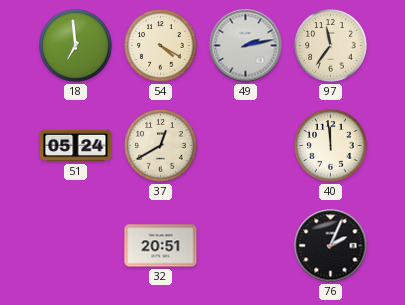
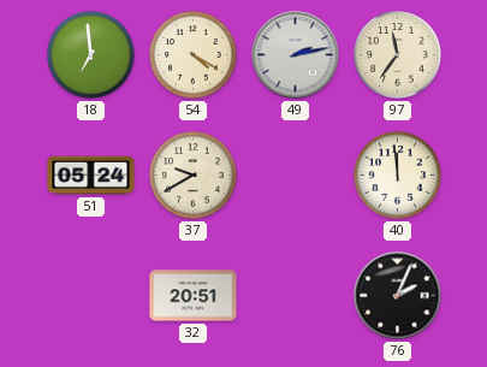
37: 12:40 -> 9:40
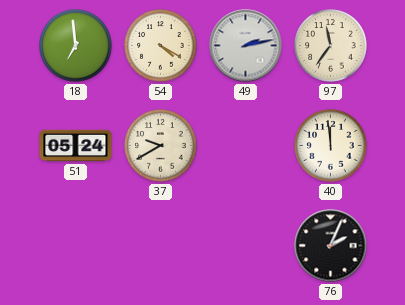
32: 20:51 -> none
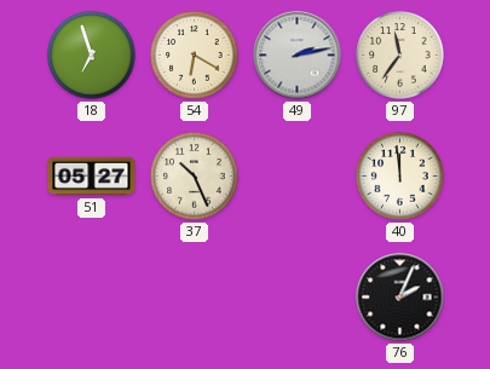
18: 6:59 -> 6:57
54: 4:20 -> 6:20
51: 05:24 -> 05:27
37: 9:40 -> 10:26
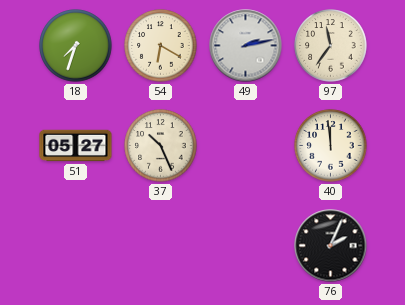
18: 6:57 -> 7:33
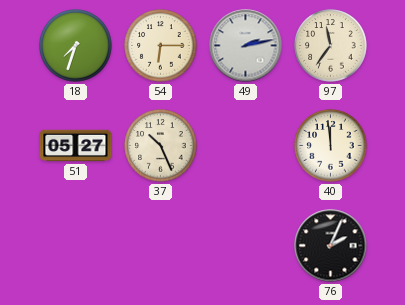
54: 6:20 -> 6:15
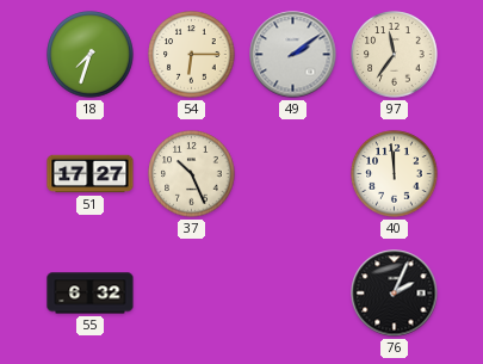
49: 2:13 -> 2:09
51: 05:27 -> 17:27
55: none -> 6:32
